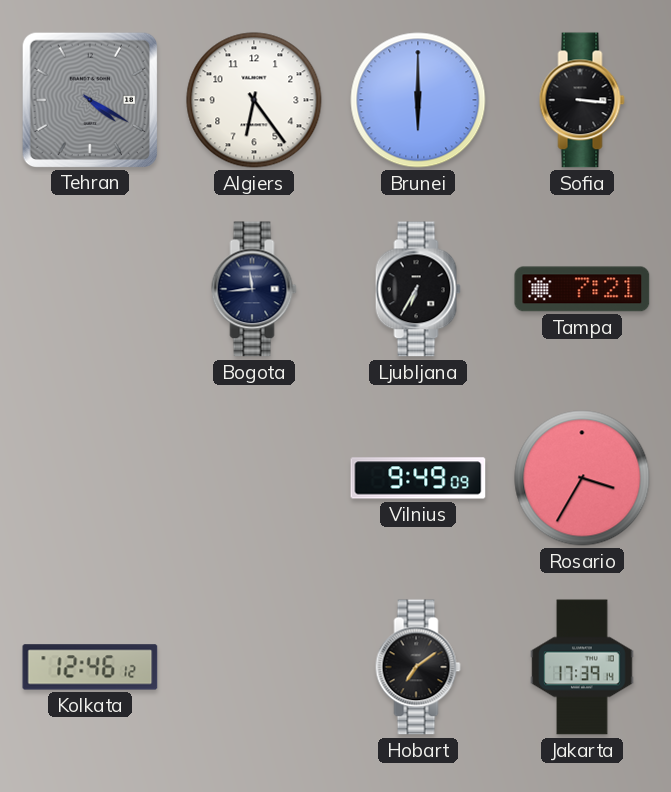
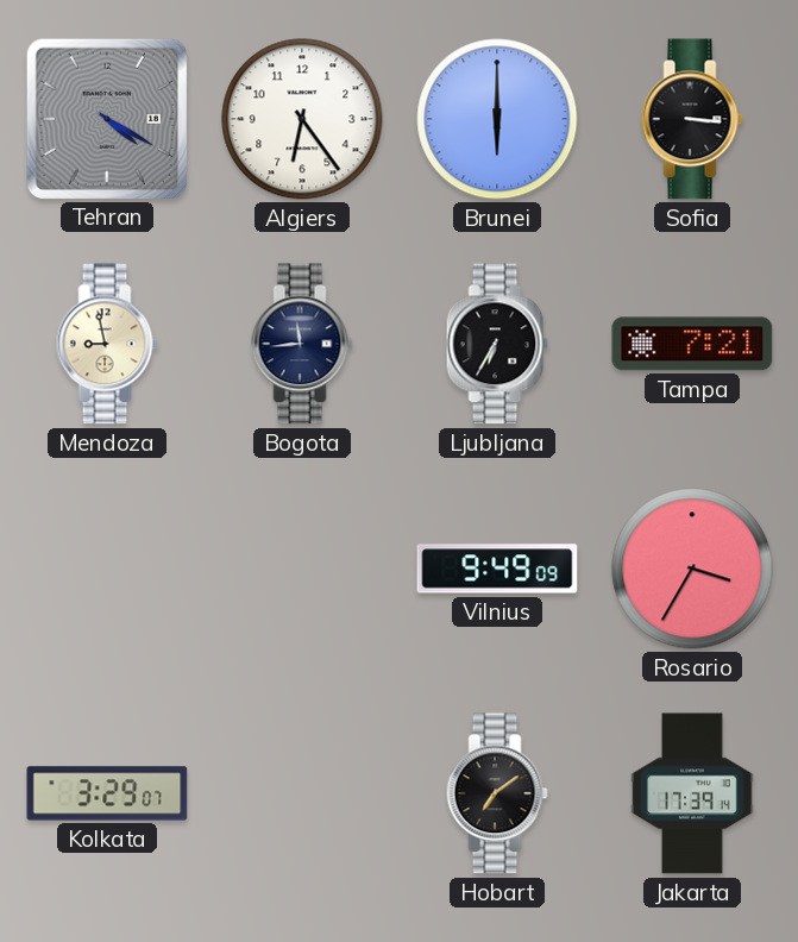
Mendoza: none -> 8:58
Kolkata: 12:46 -> 3:29
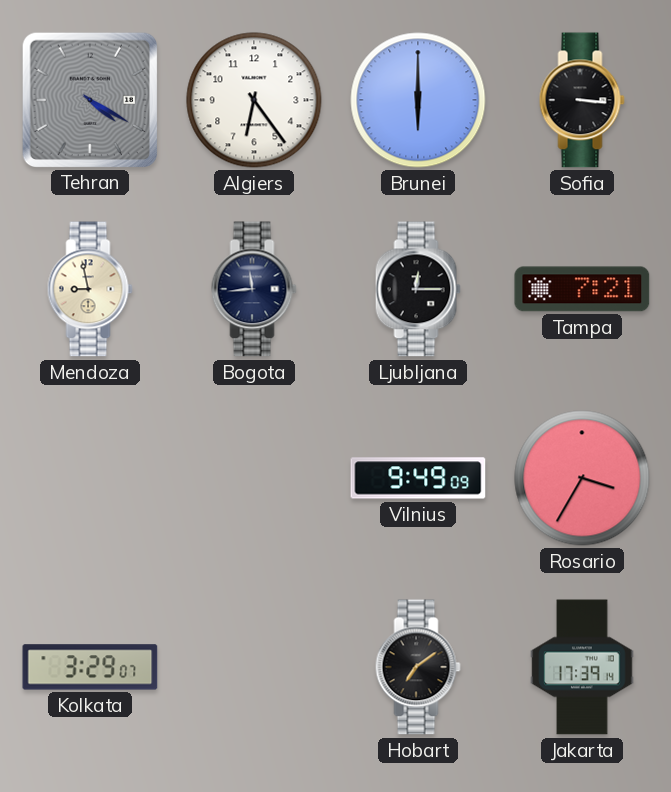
Ljubljana: 6:35 -> 12:15
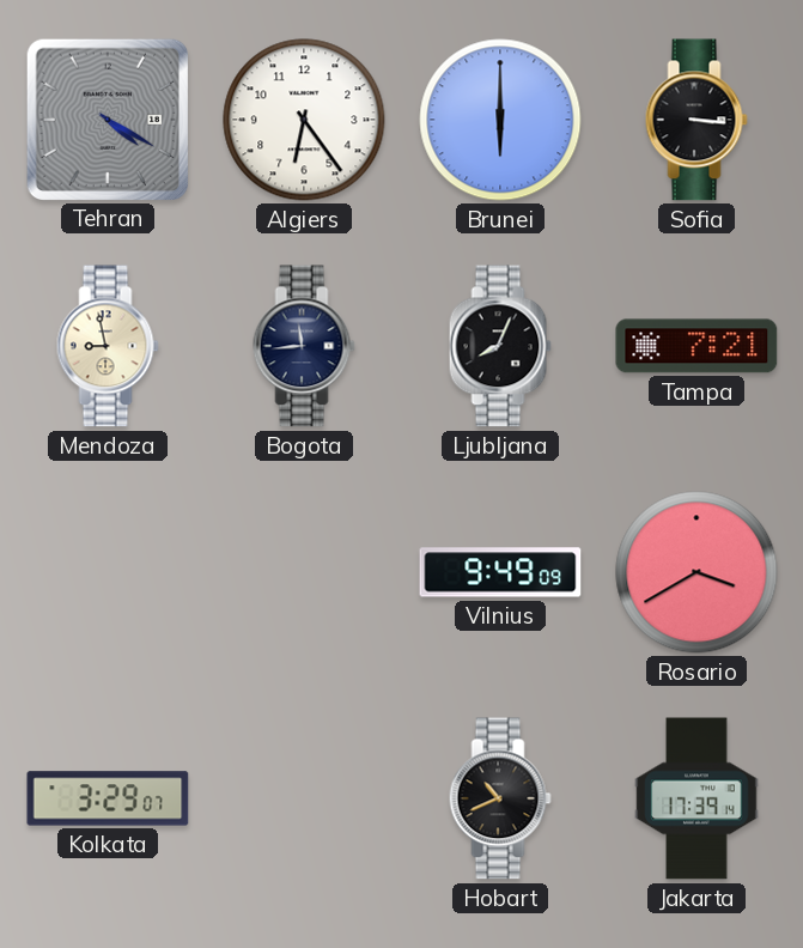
Ljubljana: 12:15 -> 8:04
Rosario: 3:35 -> 3:40
Hobart: 7:09 -> 10:41
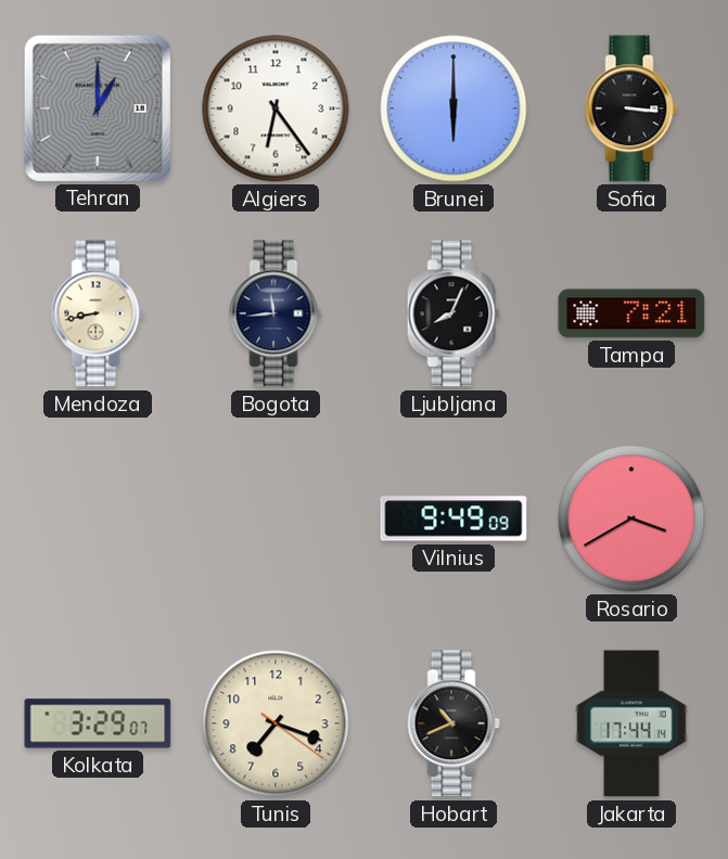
Tehran: 4:20 -> 1:00
Mendoza: 8:58 -> 8:43
Tunis: none -> 7:18
Jakarta: 17:39 -> 17:44
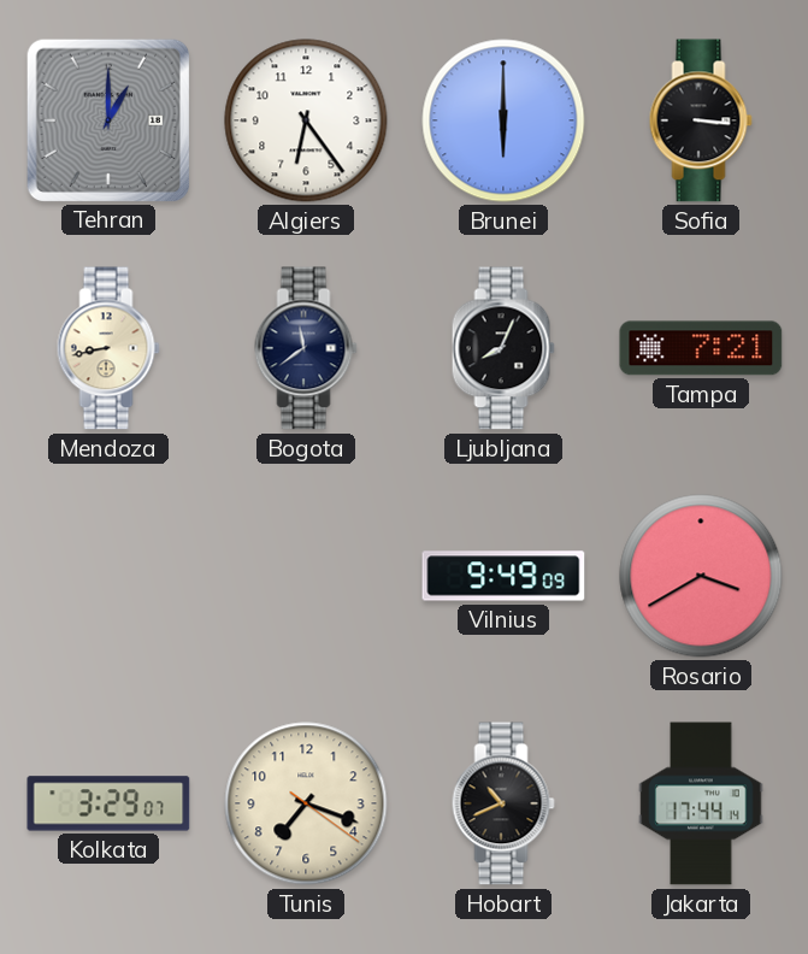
Bogota: 11:44 -> 11:39
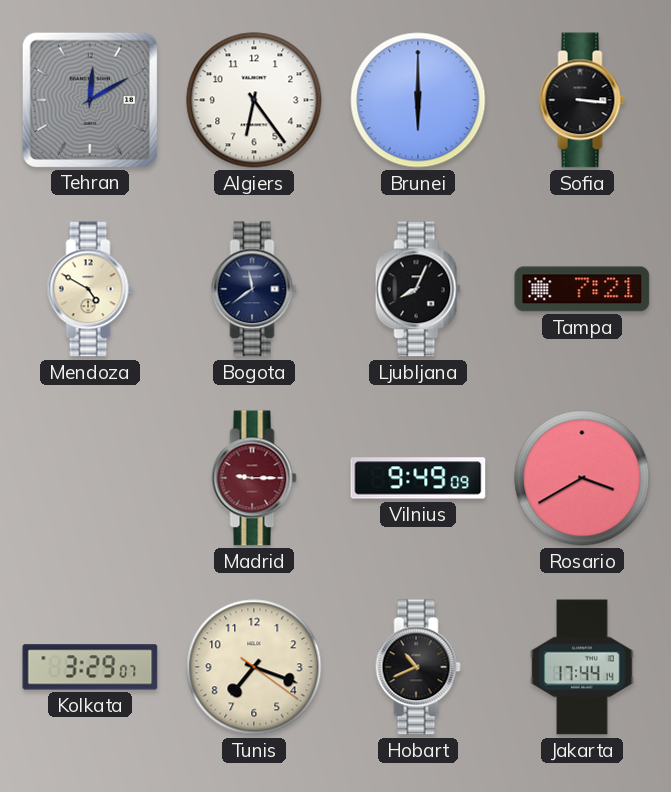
Tehran: 1:00 -> 12:10
Mendoza: 8:43 -> 4:50
Madrid: none -> 9:15
